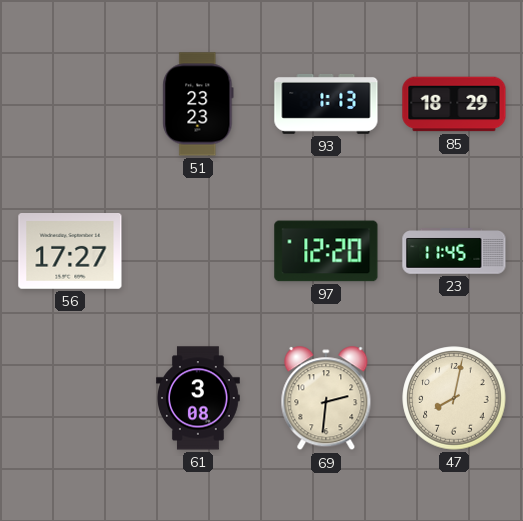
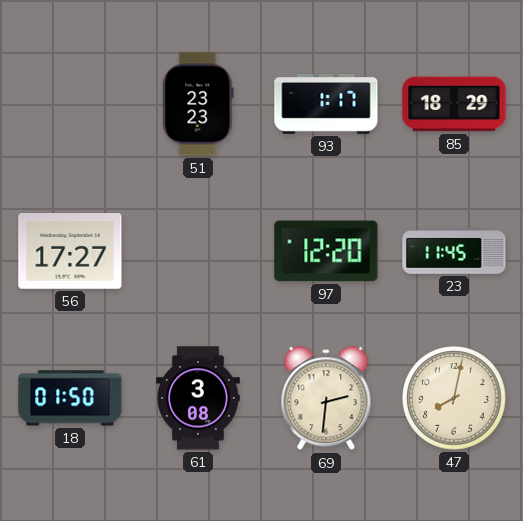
93: 1:13 -> 1:17
18: none -> 01:50
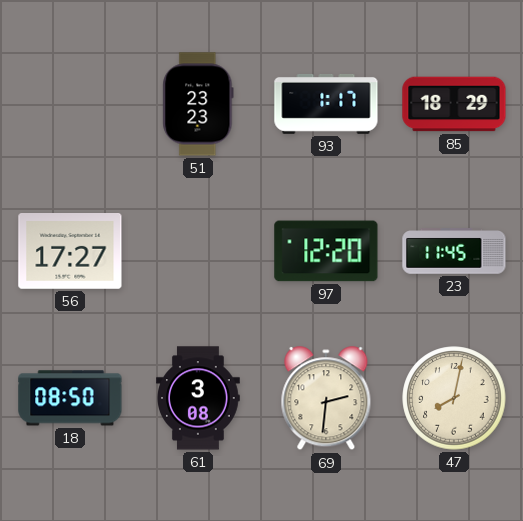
18: 01:50 -> 08:50
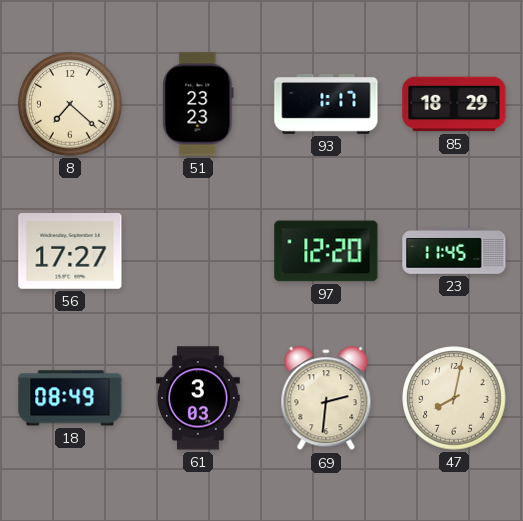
8: none -> 7:22
18: 08:50 -> 08:49
61: 3:08 -> 3:03
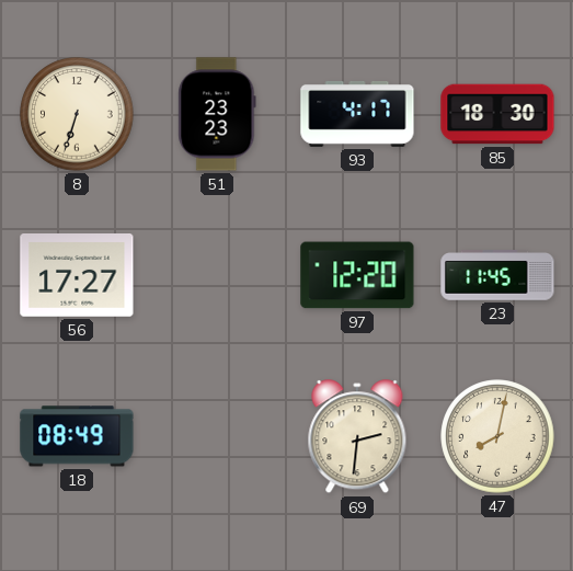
8: 7:22 -> 6:33
93: 1:17 -> 4:17
85: 18:29 -> 18:30
61: 3:03 -> none
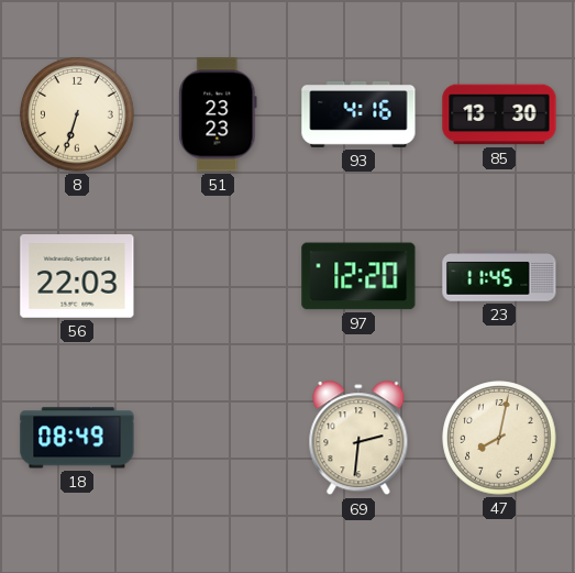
93: 4:17 -> 4:16
85: 18:30 -> 13:30
56: 17:27 -> 22:03
